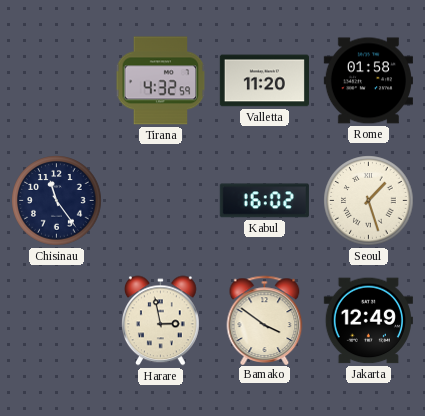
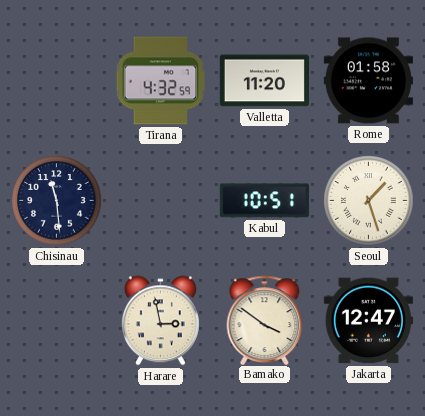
Chisinau: 11:24 -> 11:29
Kabul: 16:02 -> 10:51
Jakarta: 12:49 -> 12:47
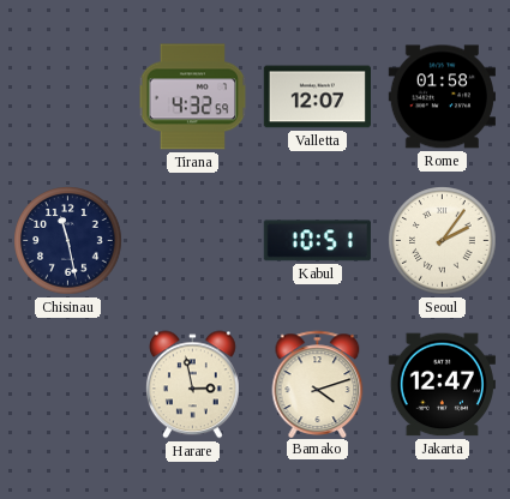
Valletta: 11:20 -> 12:07
Chisinau: 11:29 -> 11:28
Seoul: 1:27 -> 2:06
Bamako: 3:51 -> 4:12
